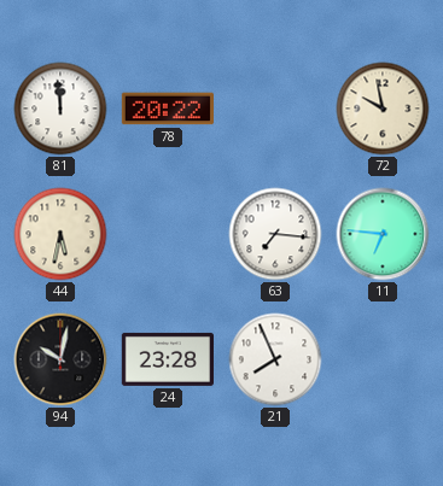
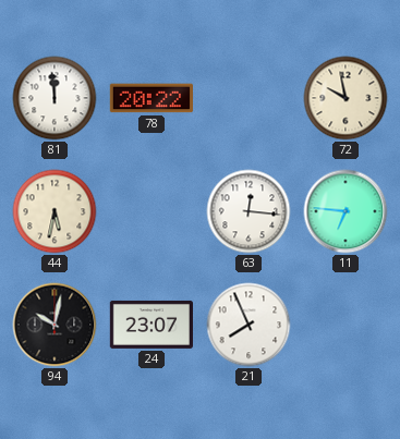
63: 7:16 -> 12:16
24: 23:28 -> 23:07
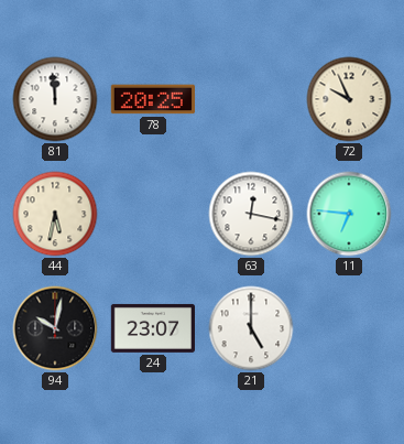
78: 20:22 -> 20:25
72: 9:58 -> 9:56
63: 12:16 -> 12:17
21: 7:56 -> 5:00
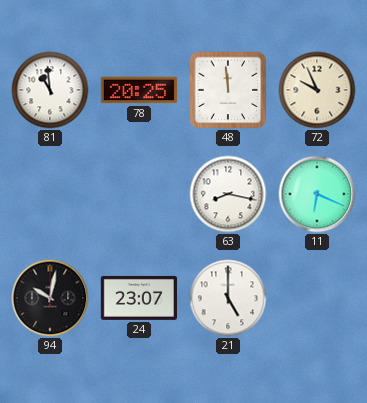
81: 11:59 -> 10:59
48: none -> 11:59
44: 5:32 -> none
63: 12:17 -> 8:17
11: 6:46 -> 6:19
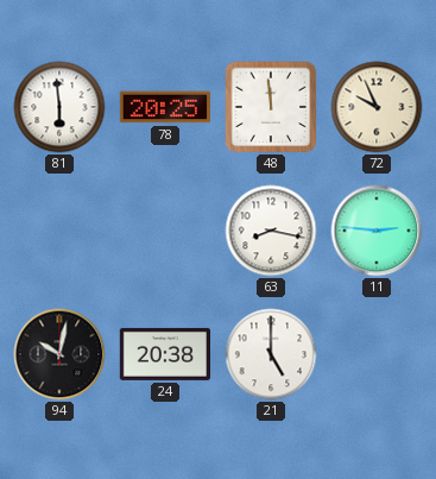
81: 10:59 -> 5:59
11: 6:19 -> 2:46
24: 23:07 -> 20:38
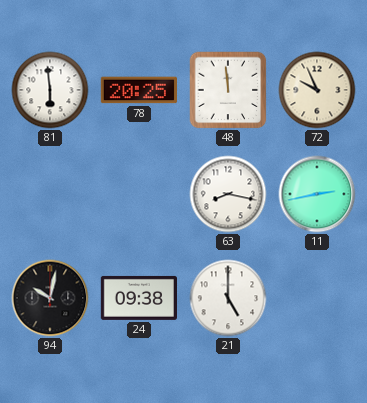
11: 2:46 -> 2:43
24: 20:38 -> 09:38
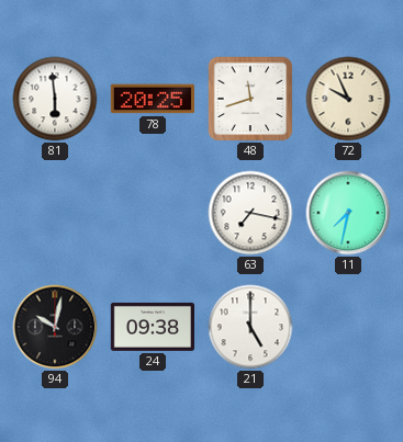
48: 11:59 -> 11:42
63: 8:17 -> 7:17
11: 2:43 -> 7:32
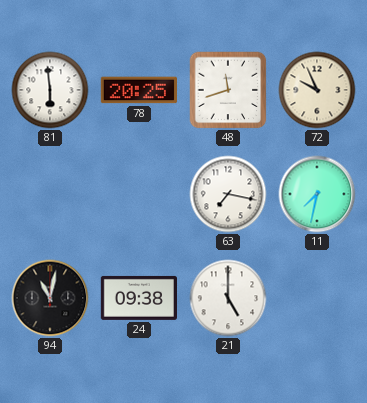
94: 10:02 -> 11:02
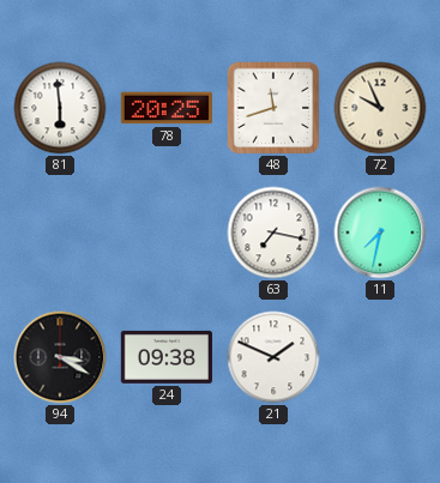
94: 11:02 -> 3:20
21: 5:00 -> 1:49
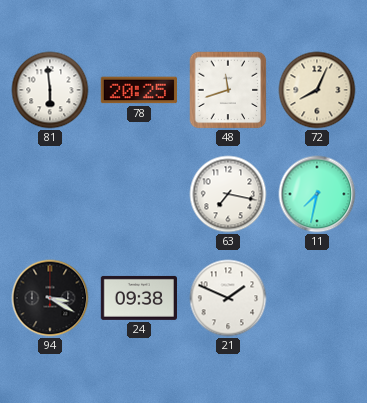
72: 9:56 -> 8:04
